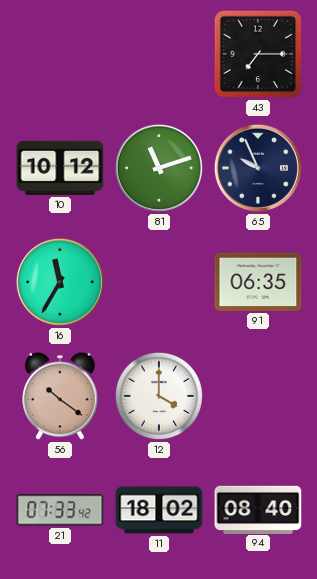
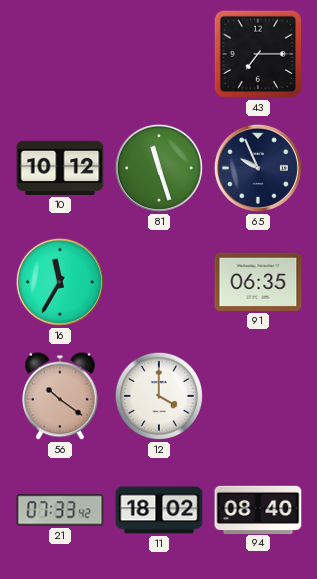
81: 11:12 -> 11:27
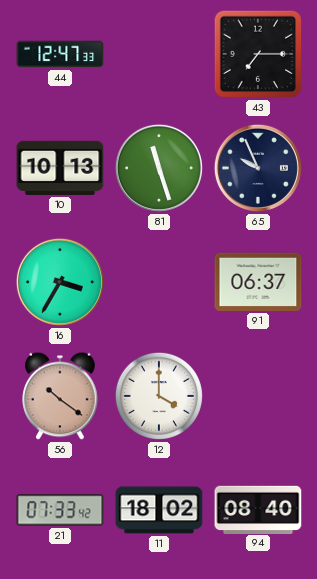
44: none -> 12:47
10: 10:12 -> 10:13
16: 11:35 -> 3:35
91: 06:35 -> 06:37
